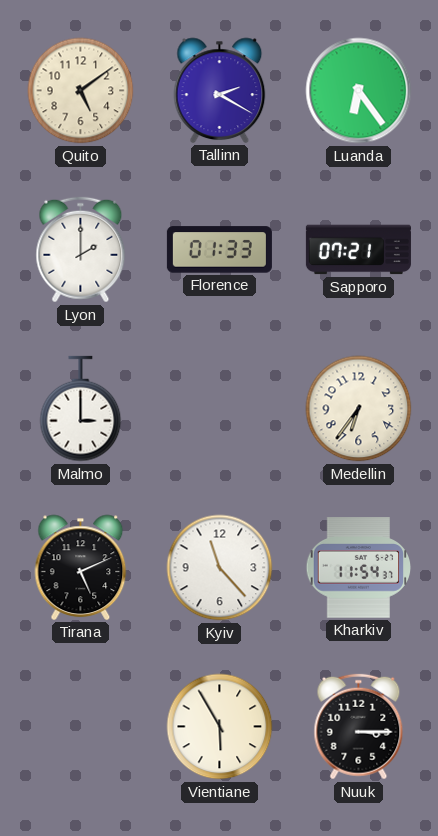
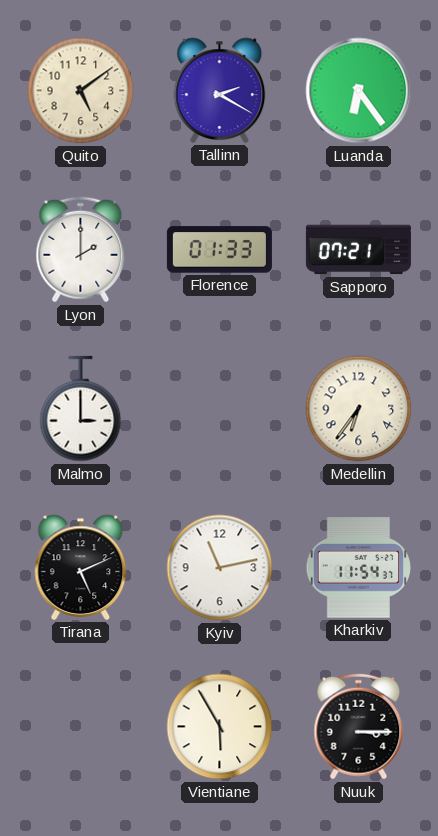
Kyiv: 11:23 -> 11:13
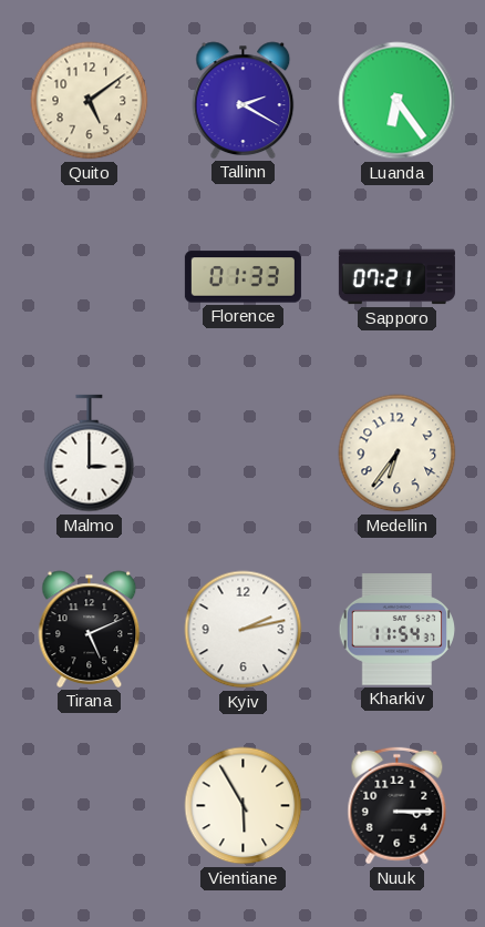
Lyon: 2:00 -> none
Kyiv: 11:13 -> 2:13
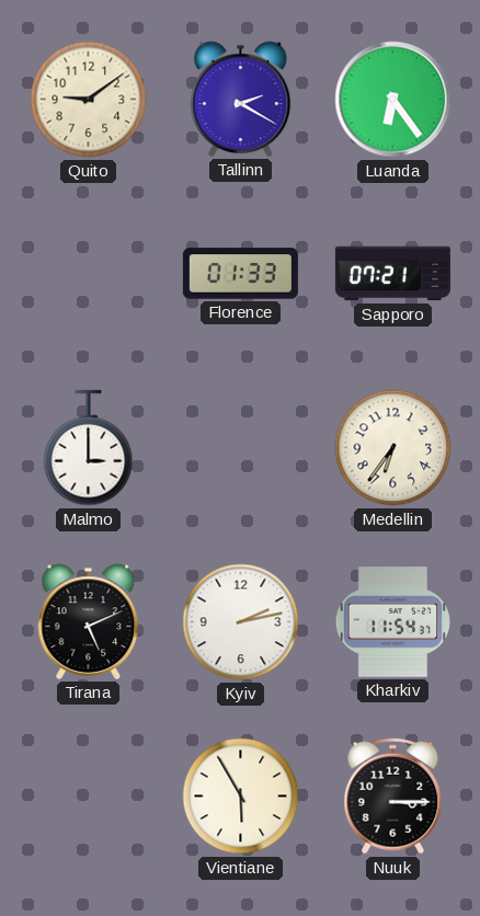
Quito: 5:09 -> 9:09
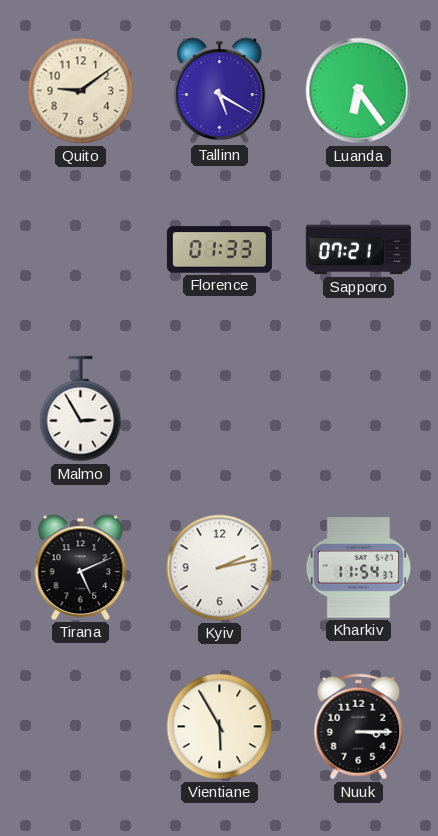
Tallinn: 2:20 -> 5:20
Malmo: 3:00 -> 2:55
Medellin: 6:36 -> none
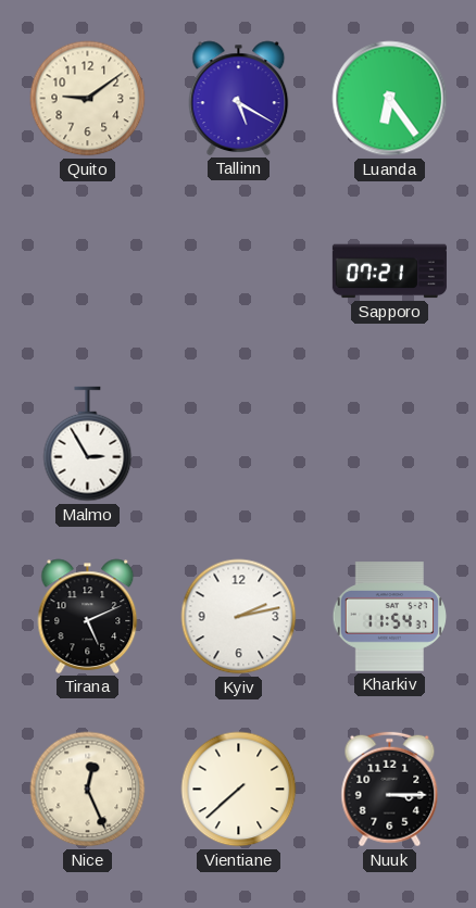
Florence: 01:33 -> none
Nice: none -> 12:26
Vientiane: 5:55 -> 7:38
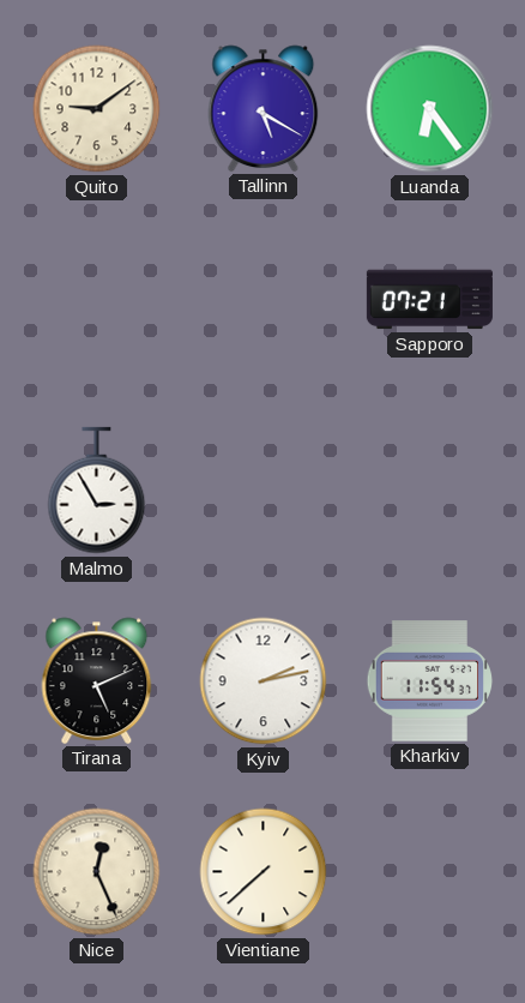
Nuuk: 3:15 -> none
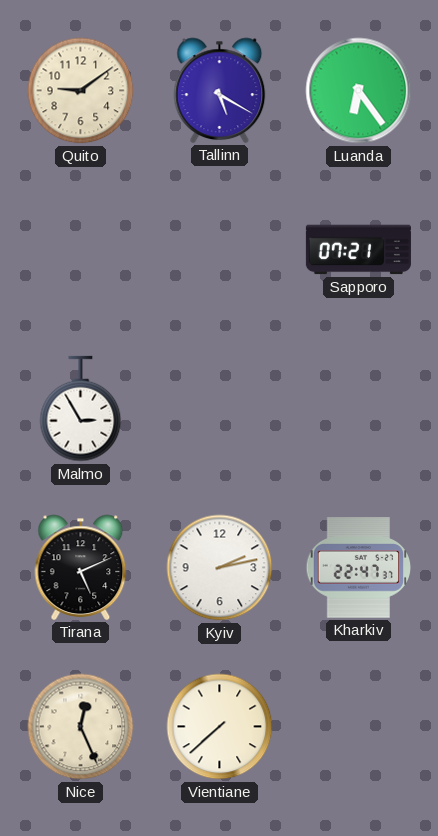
Kharkiv: 11:54 -> 22:47
